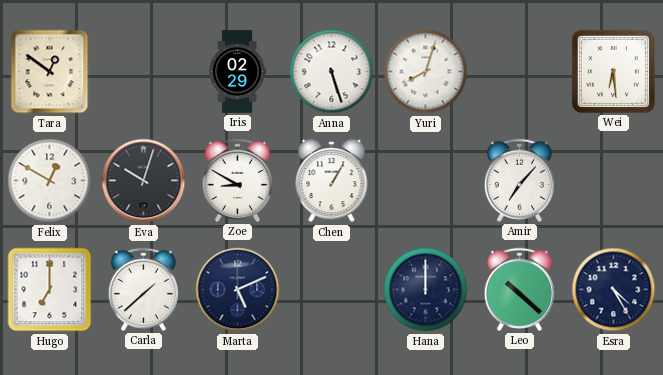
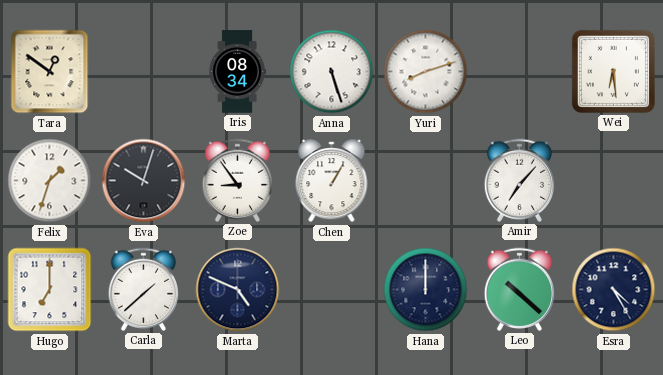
Iris: 02:29 -> 08:34
Yuri: 8:03 -> 8:12
Felix: 12:50 -> 1:33
Zoe: 8:50 -> 8:54
Marta: 5:11 -> 4:49
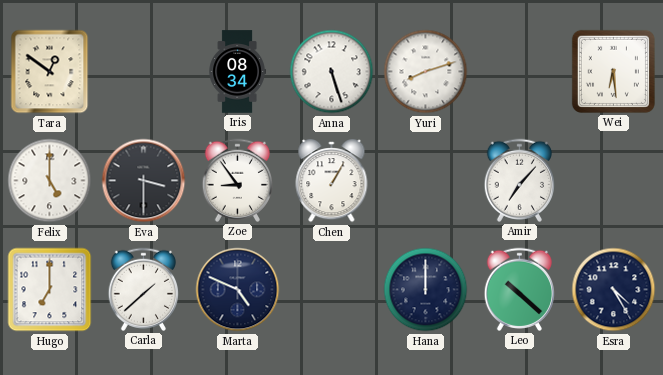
Felix: 1:33 -> 5:00
Eva: 10:03 -> 3:30
